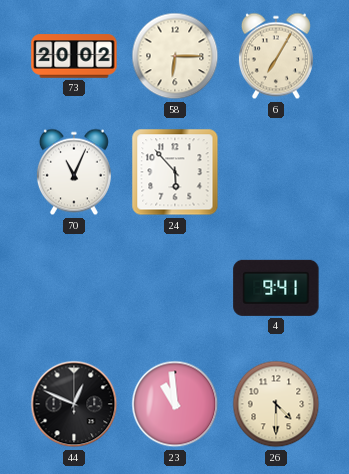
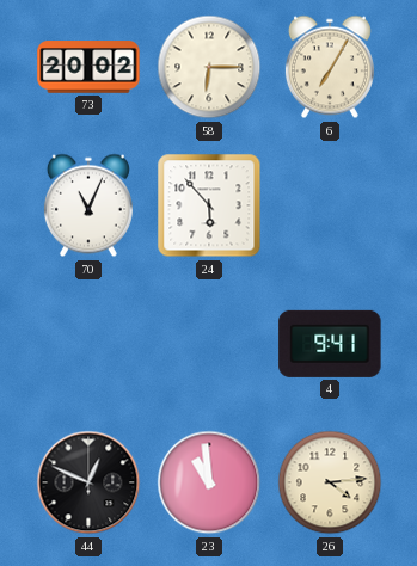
26: 4:30 -> 4:14
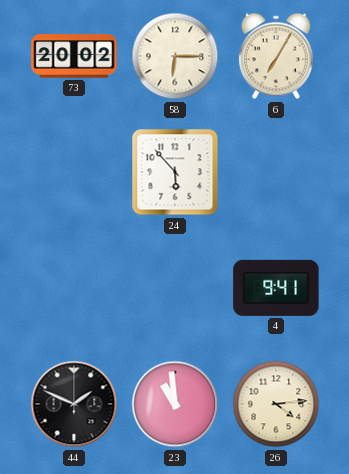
70: 11:04 -> none
44: 12:49 -> 1:49
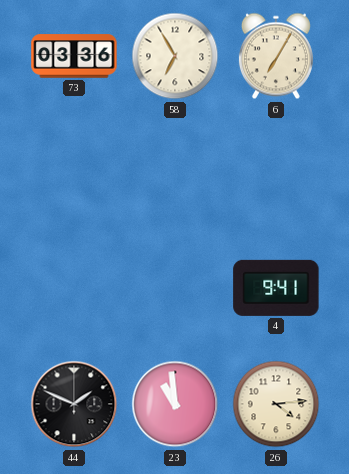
73: 20:02 -> 03:36
58: 6:15 -> 6:55
24: 5:53 -> none
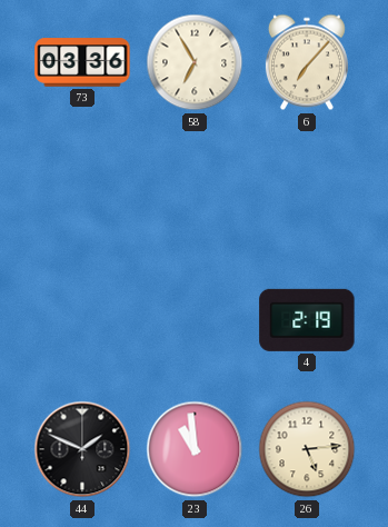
6: 7:05 -> 7:07
4: 9:41 -> 2:19
26: 4:14 -> 5:14
